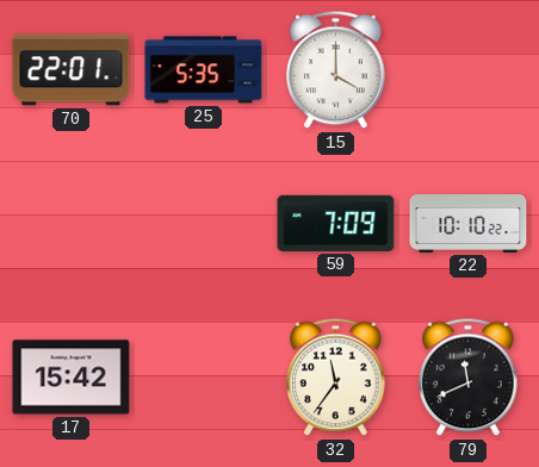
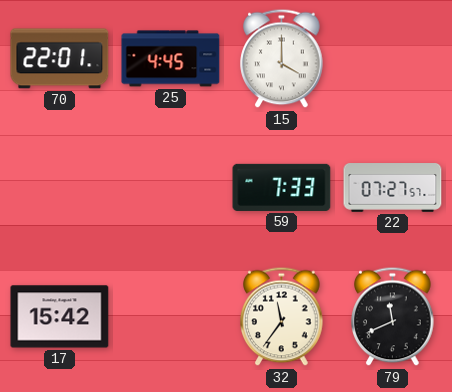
25: 5:35 -> 4:45
59: 7:09 -> 7:33
22: 10:10 -> 07:27
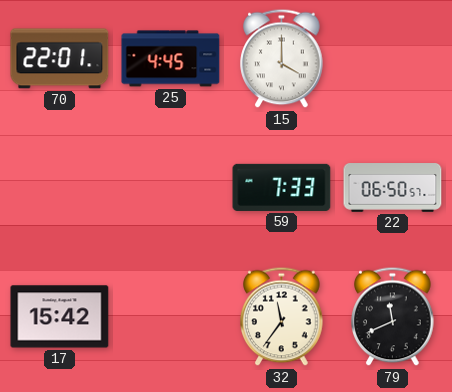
22: 07:27 -> 06:50
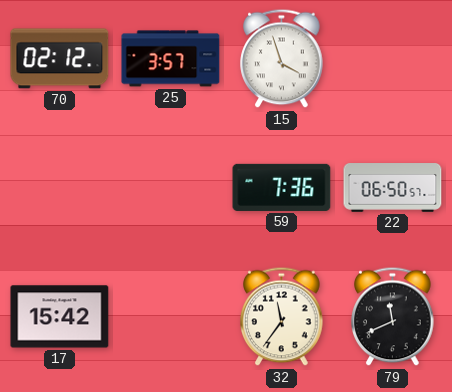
70: 22:01 -> 02:12
25: 4:45 -> 3:57
15: 4:00 -> 3:57
59: 7:33 -> 7:36
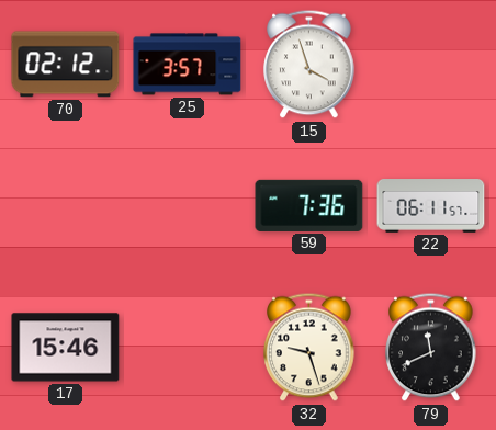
22: 06:50 -> 06:11
17: 15:42 -> 15:46
32: 11:36 -> 9:27
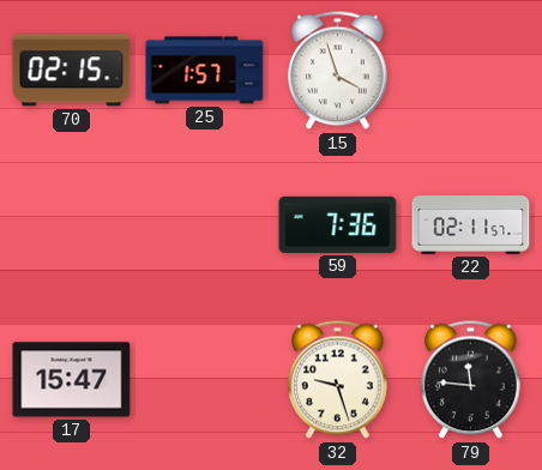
70: 02:12 -> 02:15
25: 3:57 -> 1:57
22: 06:11 -> 02:11
17: 15:46 -> 15:47
79: 11:41 -> 11:46
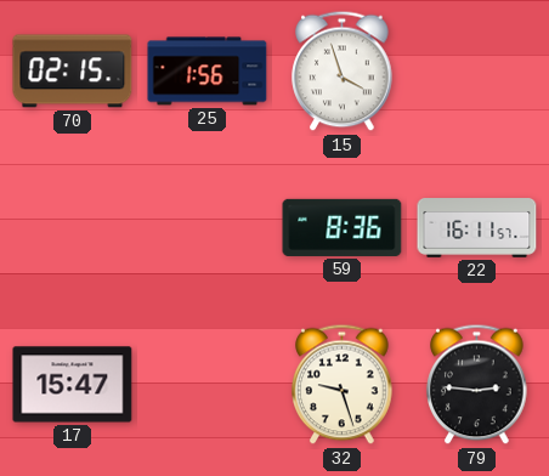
25: 1:57 -> 1:56
59: 7:36 -> 8:36
22: 02:11 -> 16:11
79: 11:46 -> 2:46
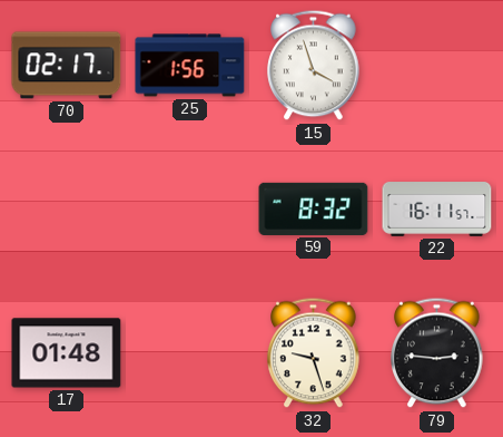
70: 02:15 -> 02:17
59: 8:36 -> 8:32
17: 15:47 -> 01:48
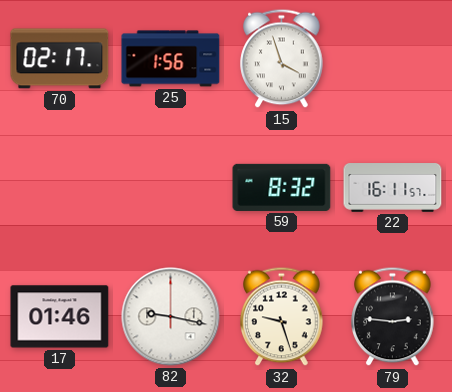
17: 01:48 -> 01:46
82: none -> 9:17
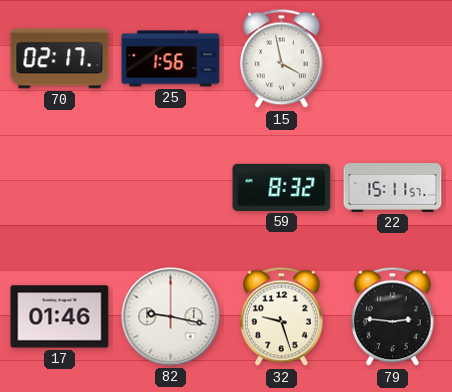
15: 3:57 -> 3:58
22: 16:11 -> 15:11
